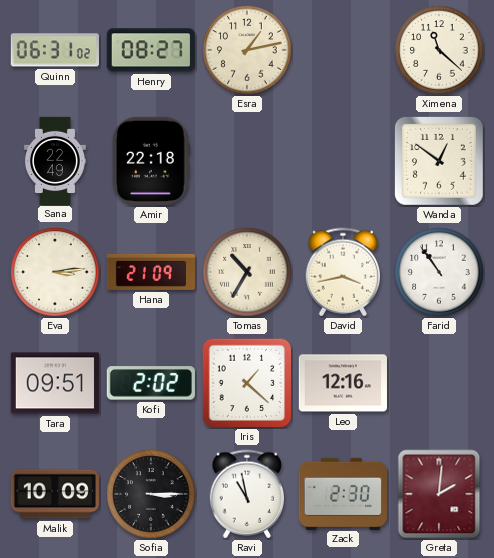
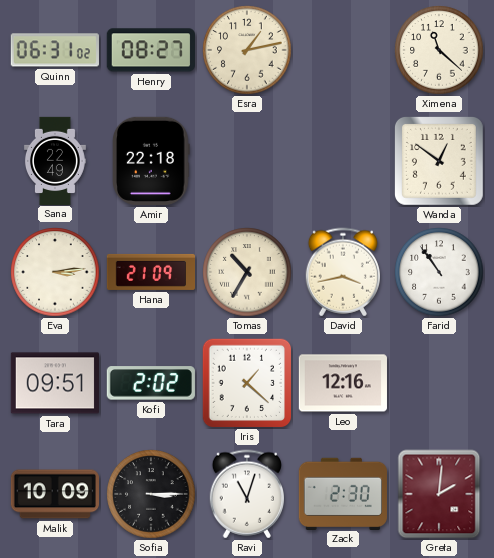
Ravi: 10:58 -> 11:03
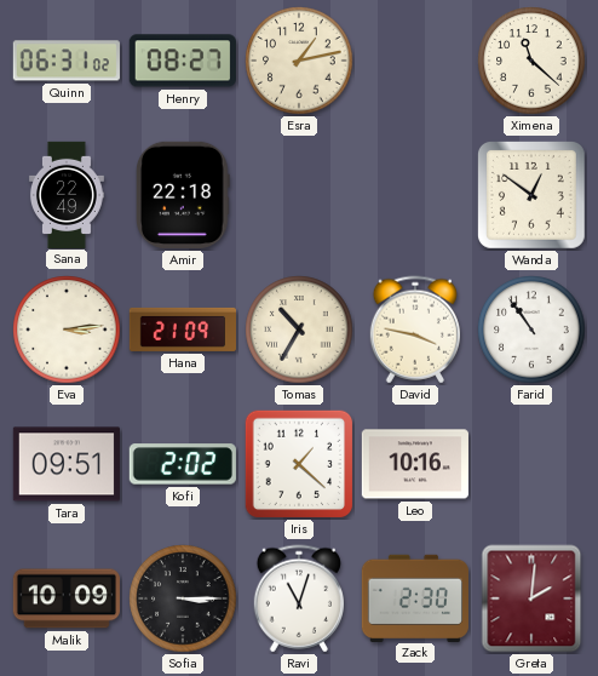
David: 3:43 -> 3:47
Leo: 12:16 -> 10:16
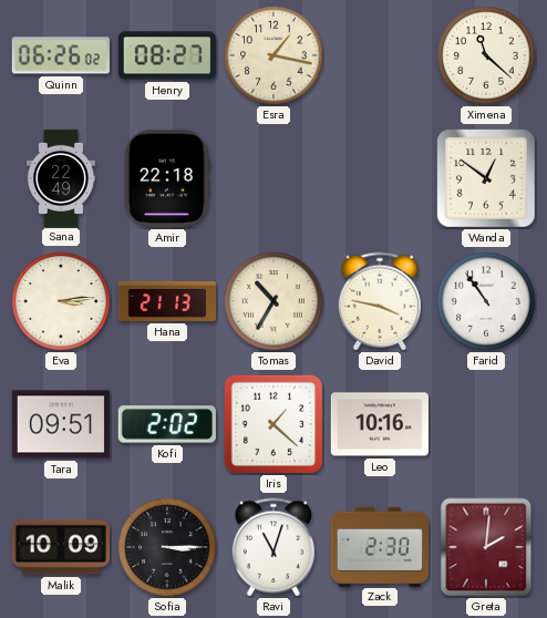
Quinn: 06:31 -> 06:26
Esra: 1:13 -> 1:17
Hana: 21:09 -> 21:13
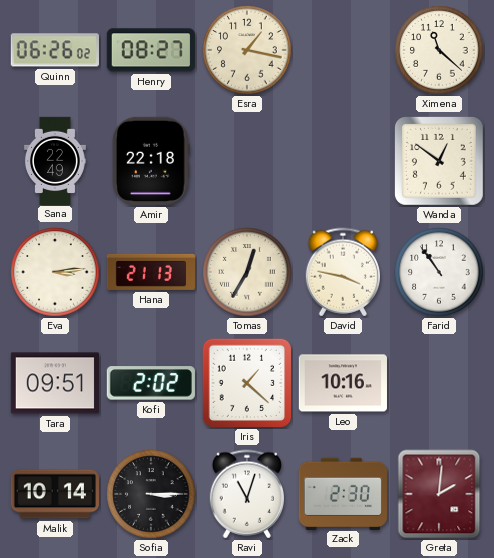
Tomas: 10:35 -> 12:35
Malik: 10:09 -> 10:14
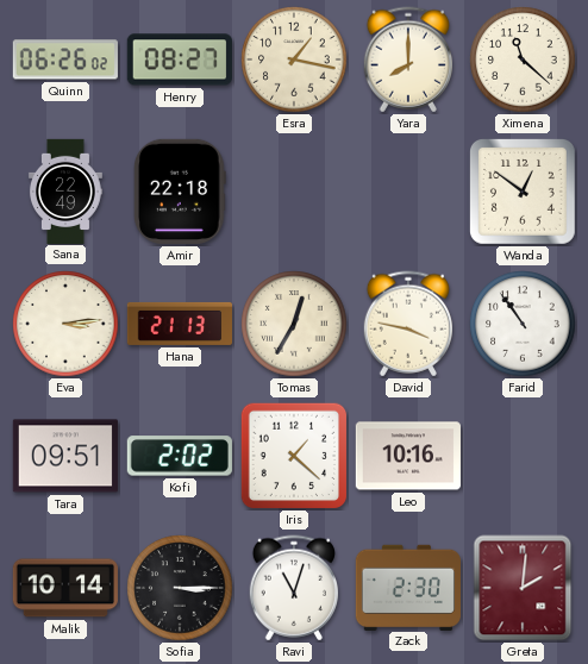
Yara: none -> 8:00
